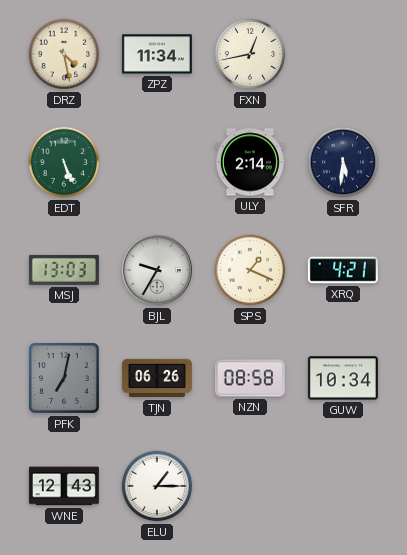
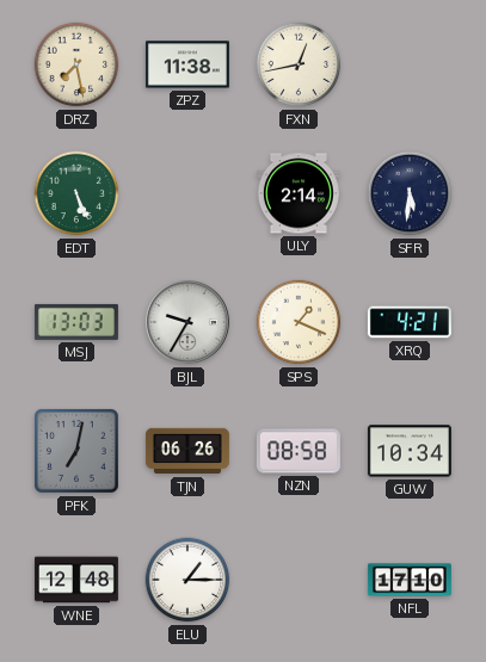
DRZ: 4:28 -> 7:28
ZPZ: 11:34 -> 11:38
WNE: 12:43 -> 12:48
NFL: none -> 17:10
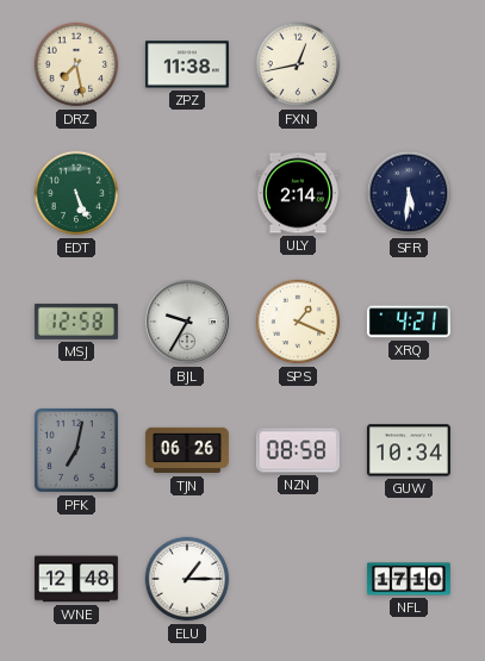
MSJ: 13:03 -> 12:58
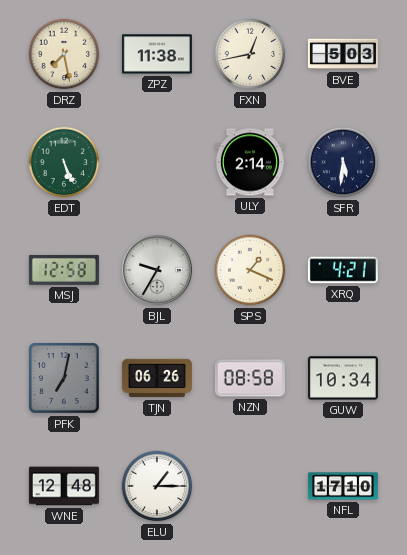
BVE: none -> 5:03
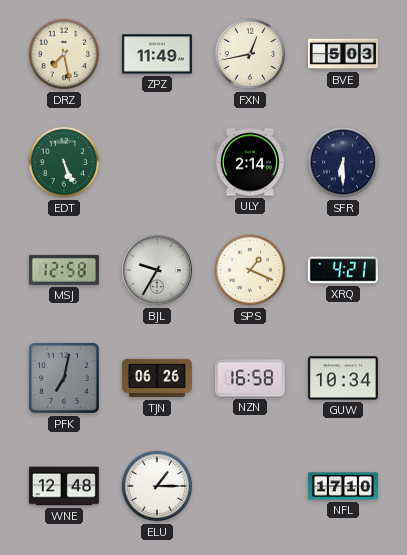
ZPZ: 11:38 -> 11:49
SFR: 5:31 -> 6:30
NZN: 08:58 -> 16:58
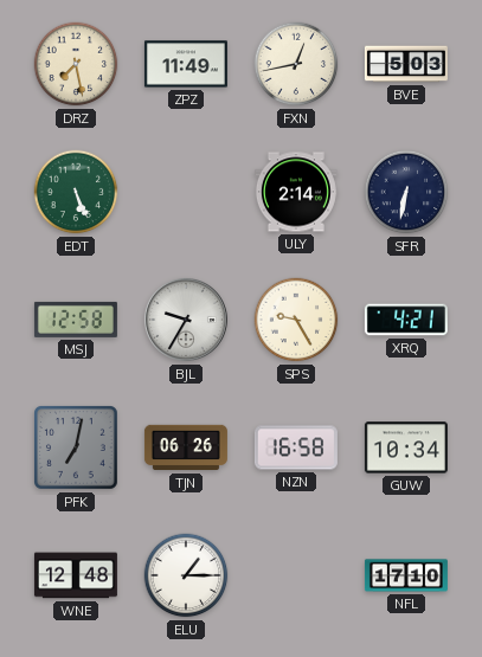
SFR: 6:30 -> 6:32
SPS: 1:19 -> 9:25
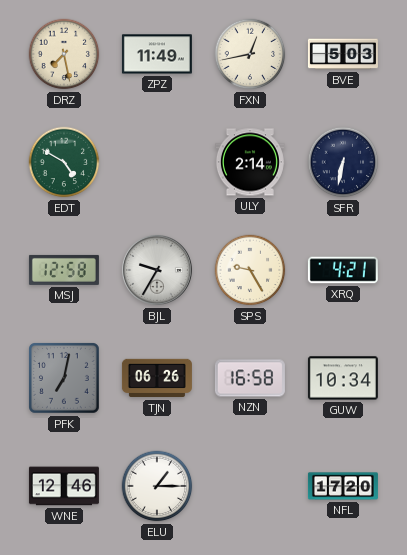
EDT: 5:26 -> 4:50
WNE: 12:48 -> 12:46
NFL: 17:10 -> 17:20
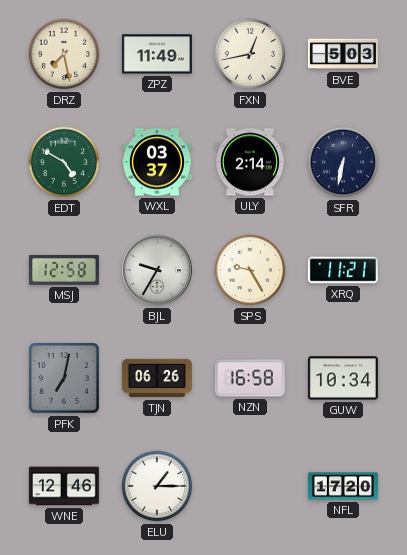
WXL: none -> 03:37
XRQ: 4:21 -> 11:21
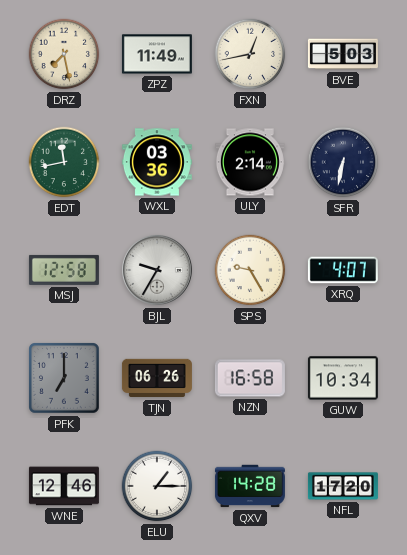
EDT: 4:50 -> 11:43
WXL: 03:37 -> 03:36
XRQ: 11:21 -> 4:07
PFK: 7:02 -> 7:00
QXV: none -> 14:28
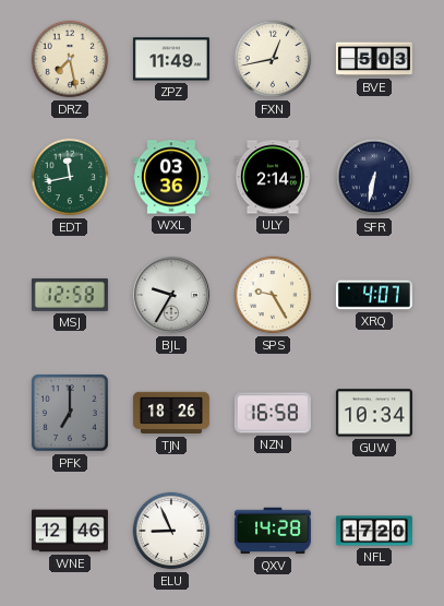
TJN: 06:26 -> 18:26
ELU: 1:15 -> 8:56
